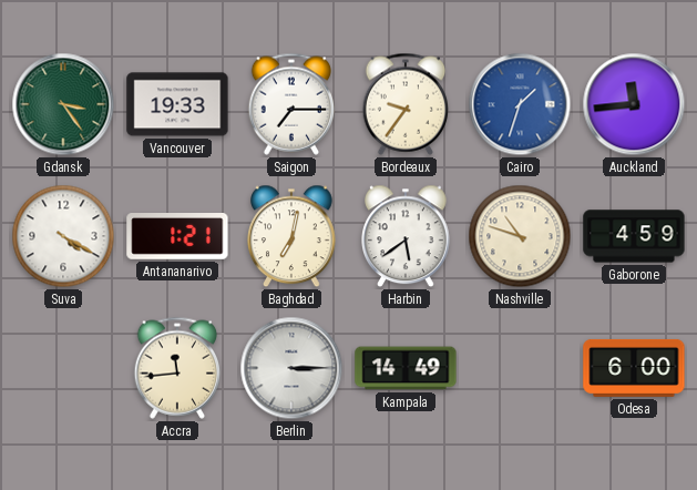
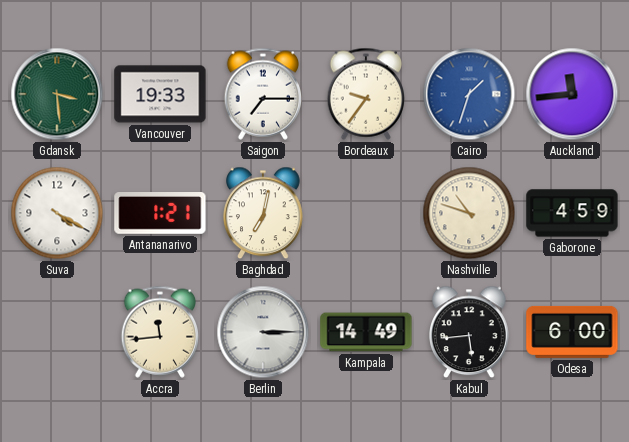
Gdansk: 3:24 -> 3:29
Harbin: 5:39 -> none
Kabul: none -> 5:44
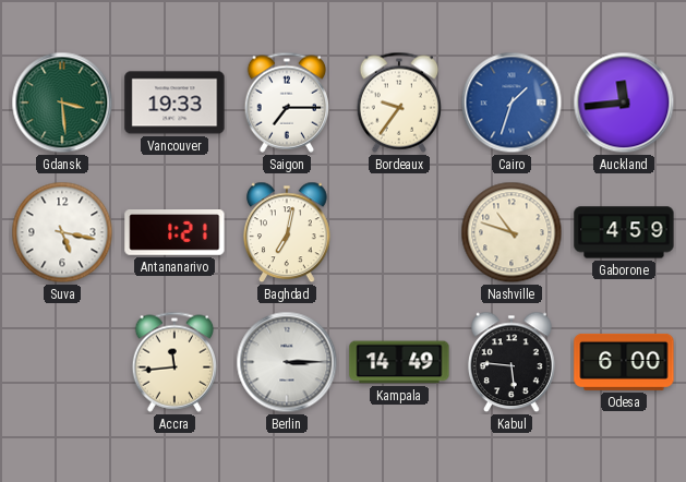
Suva: 4:20 -> 5:17
Kabul: 5:44 -> 5:46
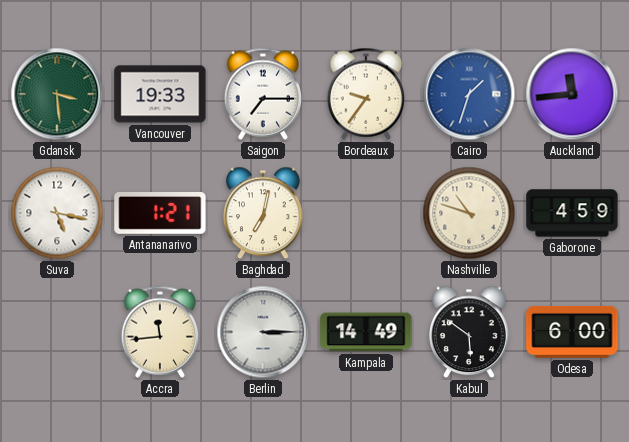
Kabul: 5:46 -> 5:51
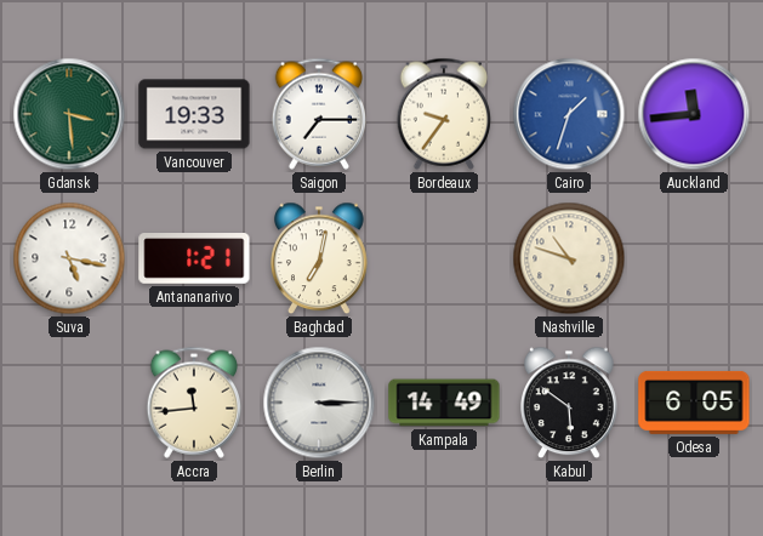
Gaborone: 4:59 -> none
Odesa: 6:00 -> 6:05
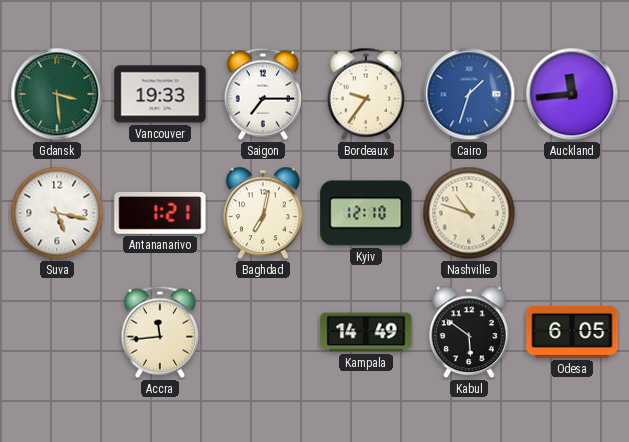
Kyiv: none -> 12:10
Berlin: 3:15 -> none
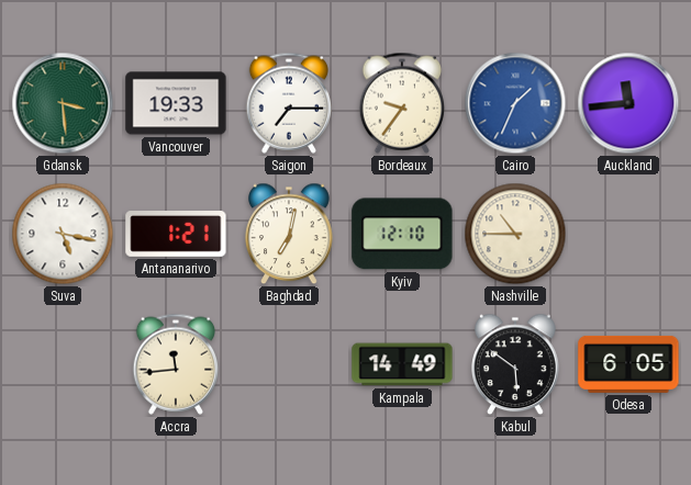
Cairo: 1:33 -> 1:34
Nashville: 10:48 -> 10:45
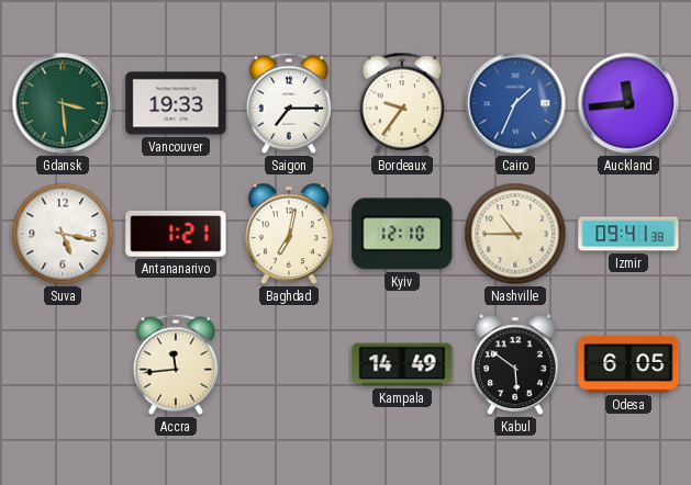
Izmir: none -> 09:41
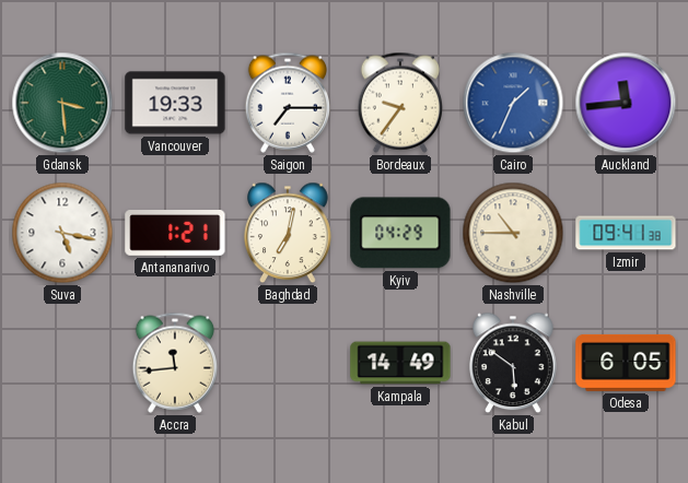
Kyiv: 12:10 -> 04:29
